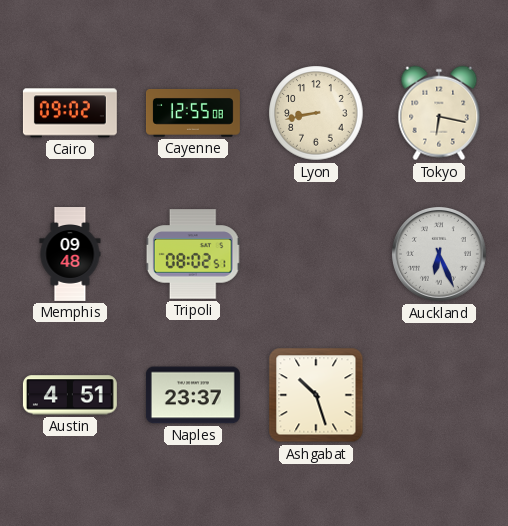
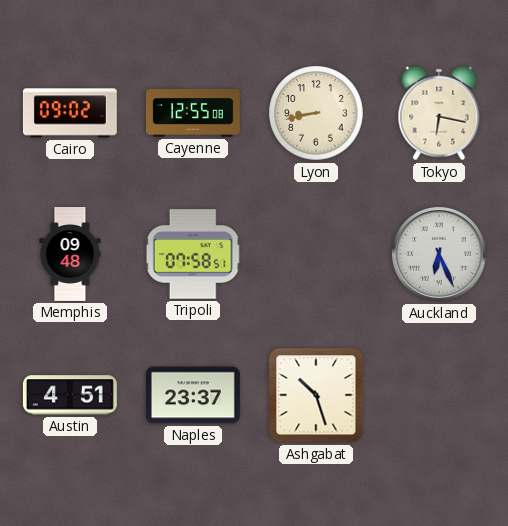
Tripoli: 08:02 -> 07:58
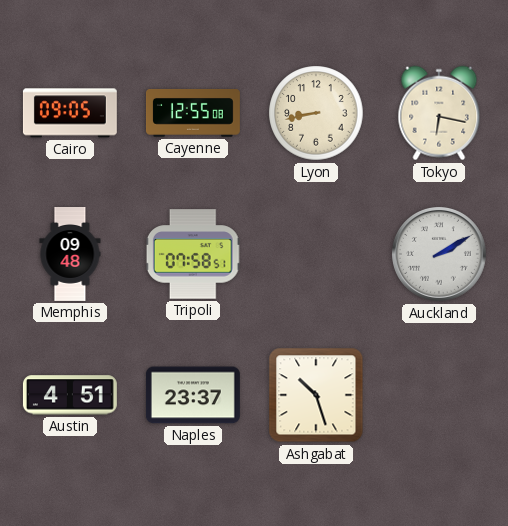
Cairo: 09:02 -> 09:05
Auckland: 6:26 -> 2:10
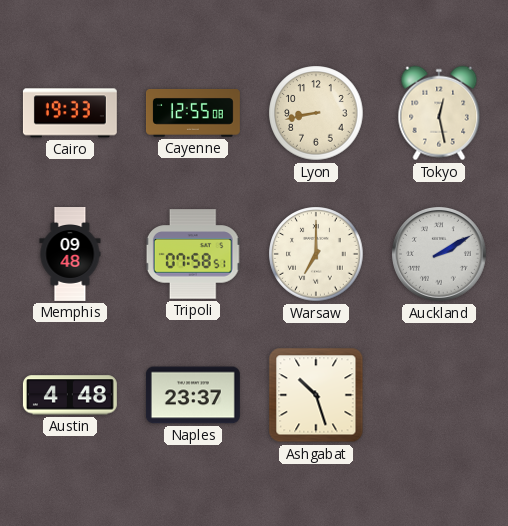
Cairo: 09:05 -> 19:33
Tokyo: 6:17 -> 12:28
Warsaw: none -> 7:00
Austin: 4:51 -> 4:48
